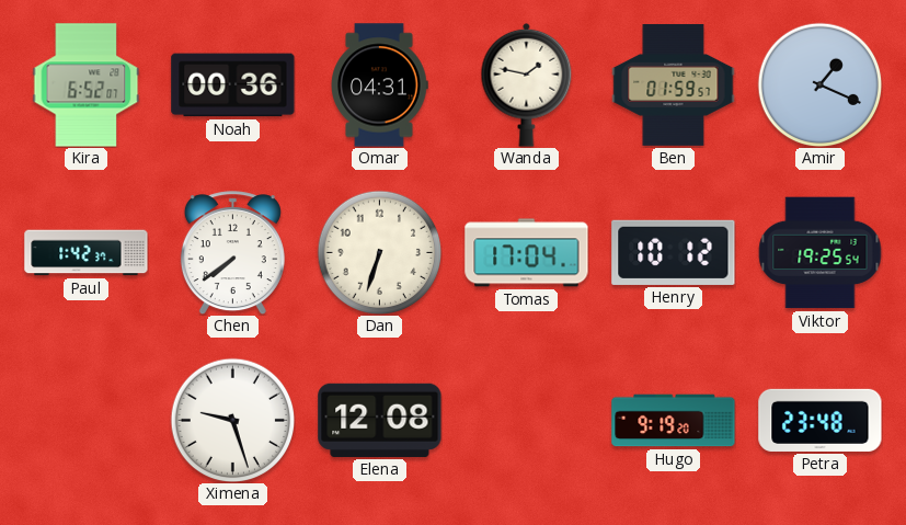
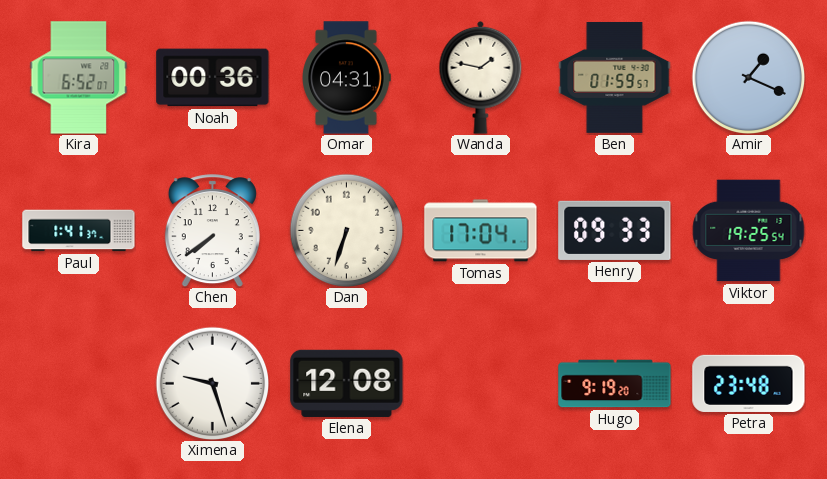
Paul: 1:42 -> 1:41
Henry: 10:12 -> 09:33
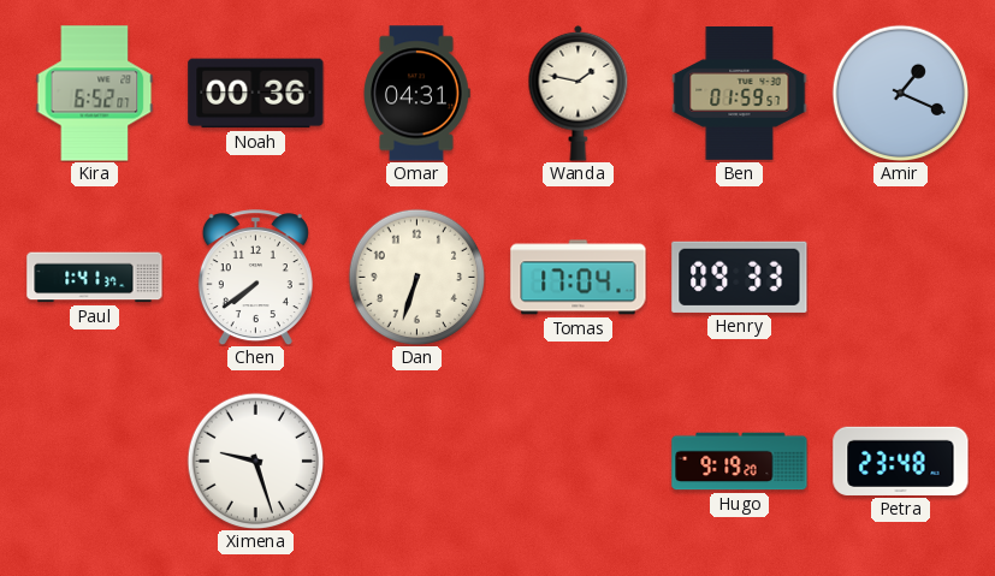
Viktor: 19:25 -> none
Elena: 12:08 -> none
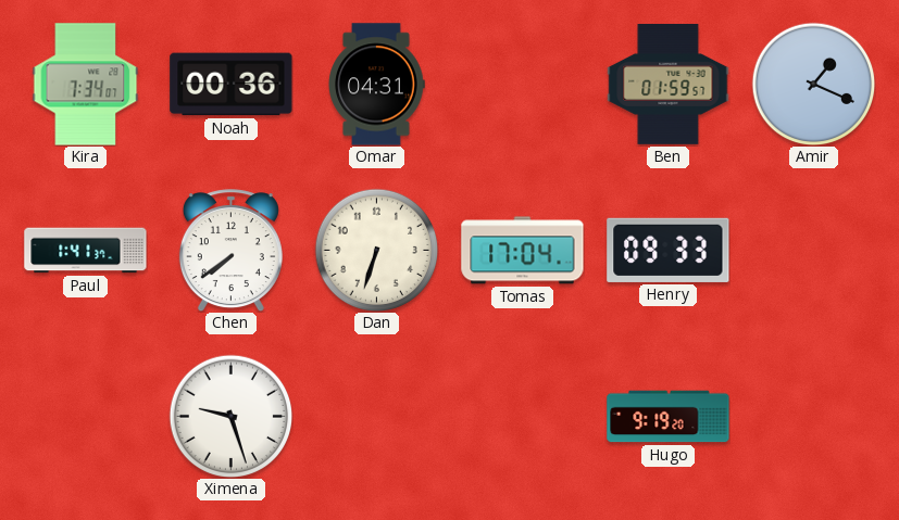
Kira: 6:52 -> 7:34
Wanda: 1:47 -> none
Petra: 23:48 -> none
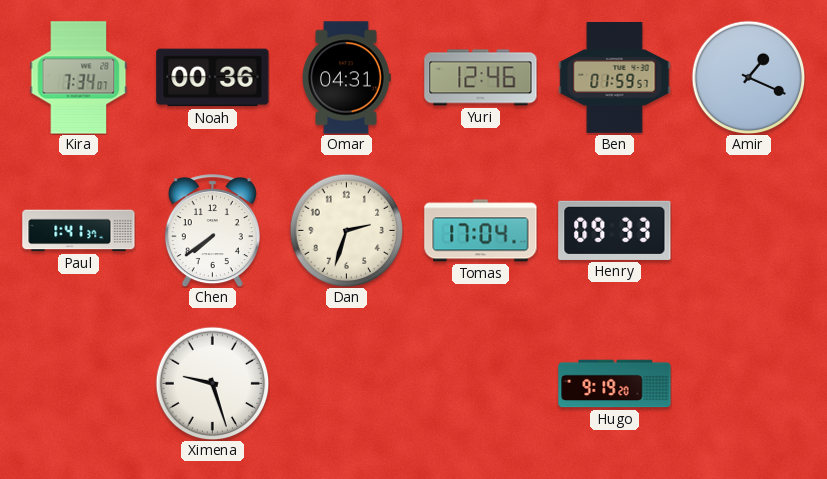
Yuri: none -> 12:46
Dan: 6:33 -> 2:33
